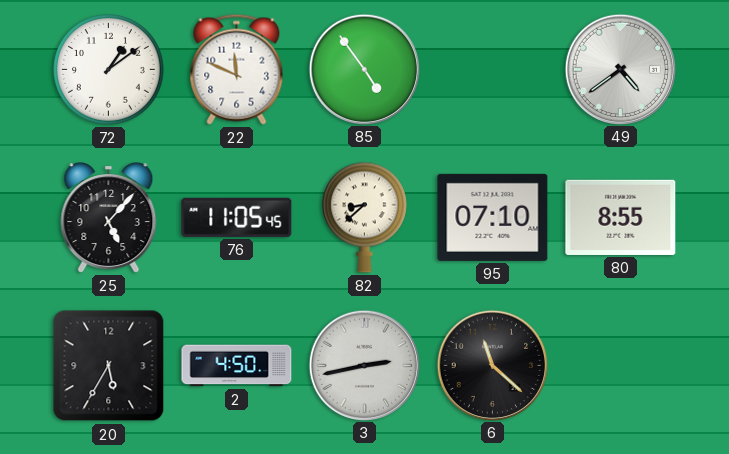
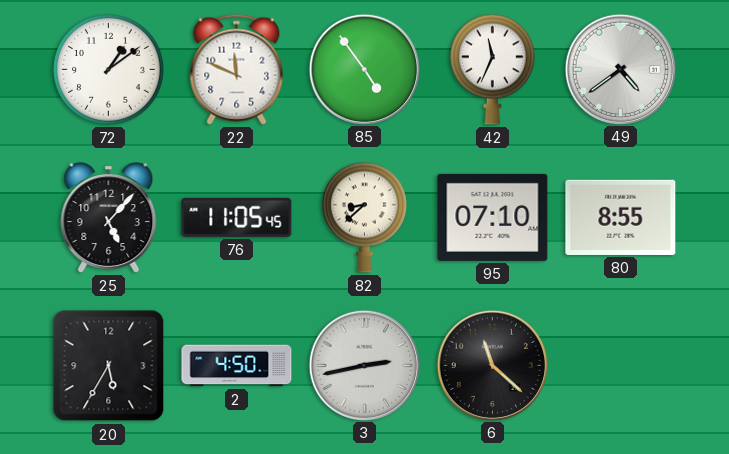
42: none -> 11:34
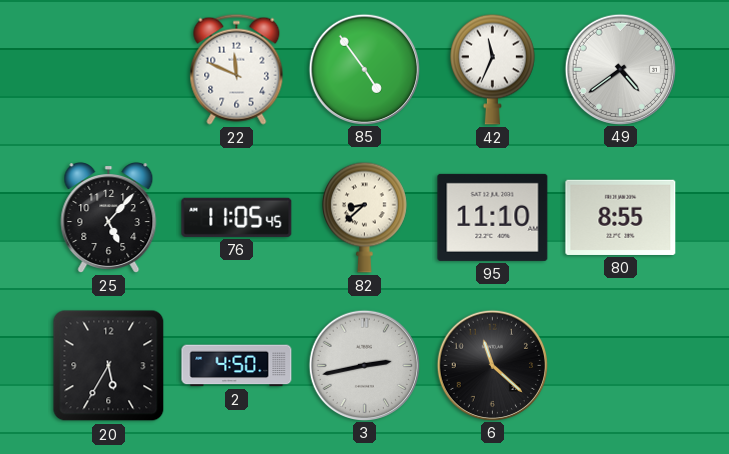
72: 1:09 -> none
95: 07:10 -> 11:10
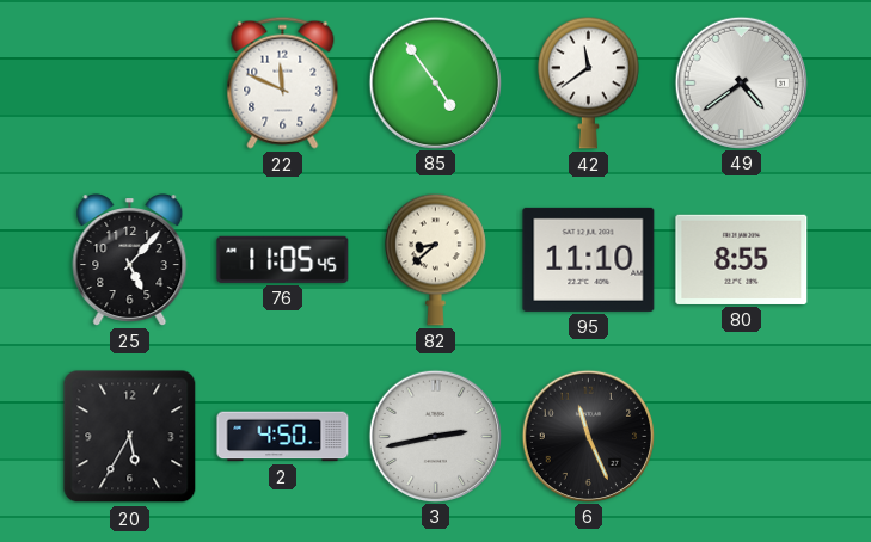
42: 11:34 -> 11:39
6: 11:22 -> 11:26
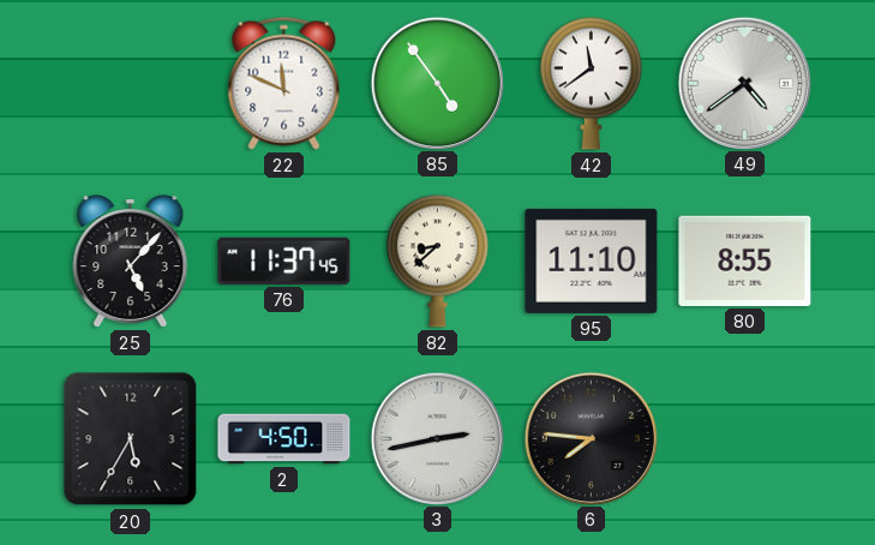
76: 11:05 -> 11:37
6: 11:26 -> 7:46
